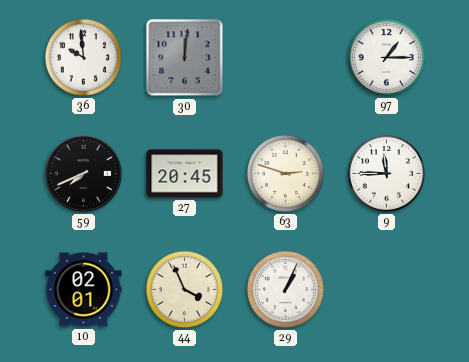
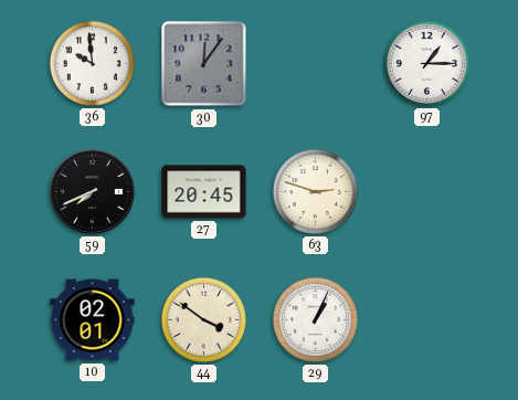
30: 12:01 -> 12:06
9: 11:45 -> none
44: 3:56 -> 3:51
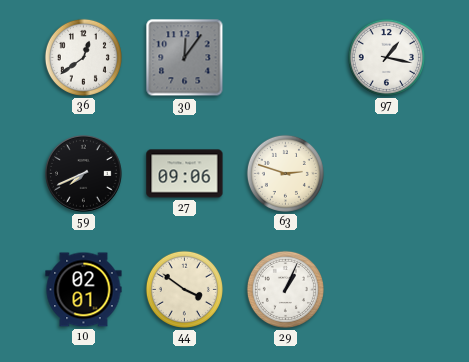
36: 9:59 -> 12:39
97: 1:15 -> 1:17
27: 20:45 -> 09:06
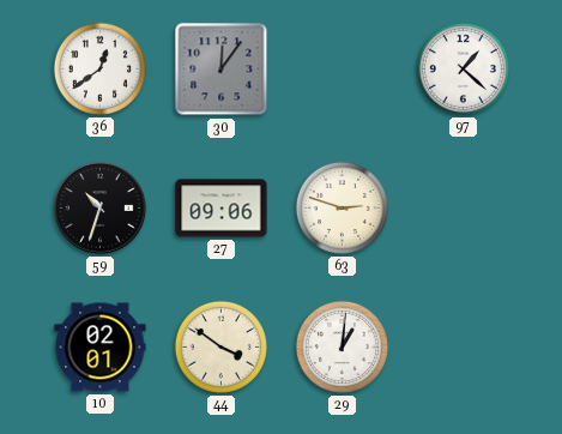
97: 1:17 -> 1:22
59: 7:41 -> 10:33
29: 1:04 -> 1:01
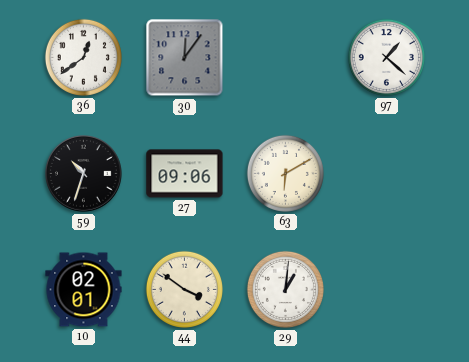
63: 2:48 -> 6:10
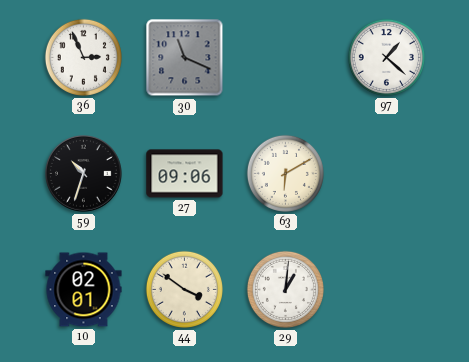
36: 12:39 -> 2:56
30: 12:06 -> 11:19
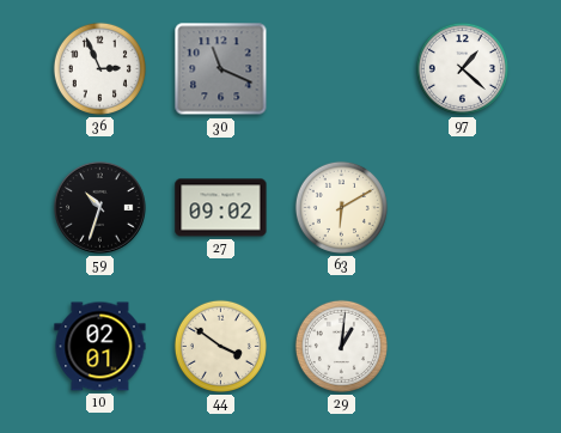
27: 09:06 -> 09:02
